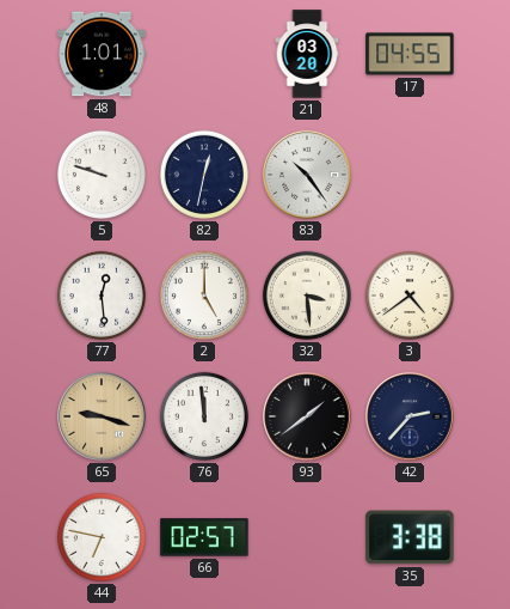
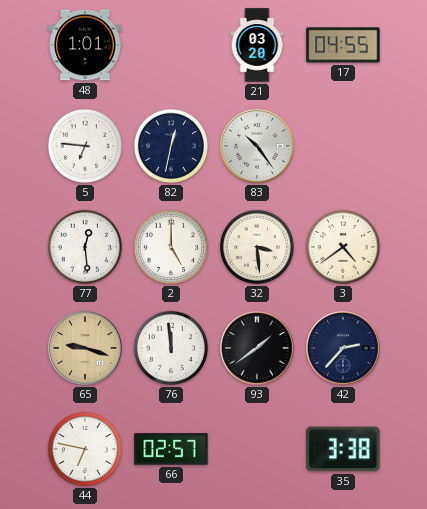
5: 9:48 -> 6:46
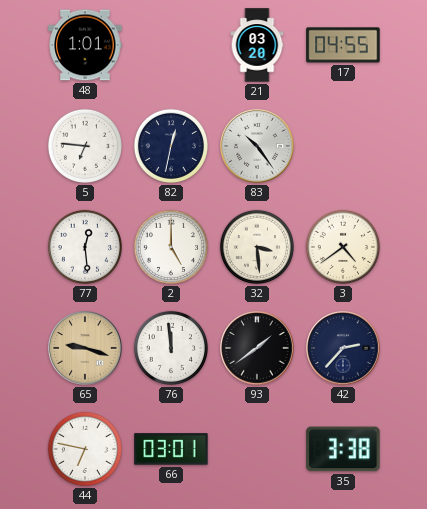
66: 02:57 -> 03:01
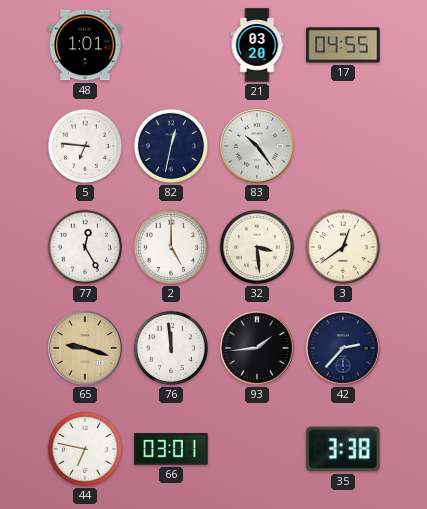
77: 12:29 -> 12:25
3: 4:39 -> 12:39
93: 1:39 -> 1:44
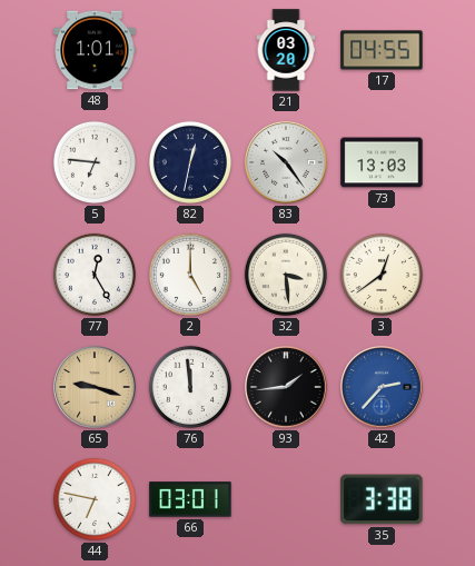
73: none -> 13:03
42 dial: navy -> blue
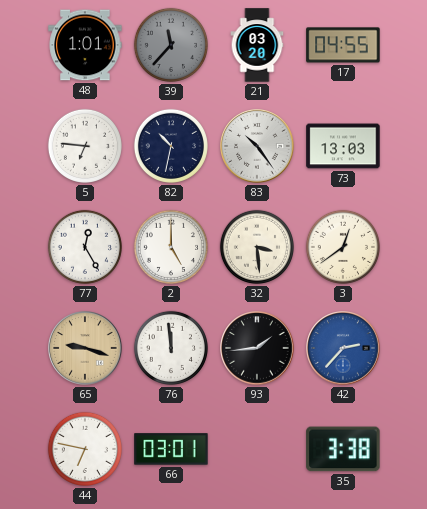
39: none -> 11:37
82: 12:32 -> 10:32
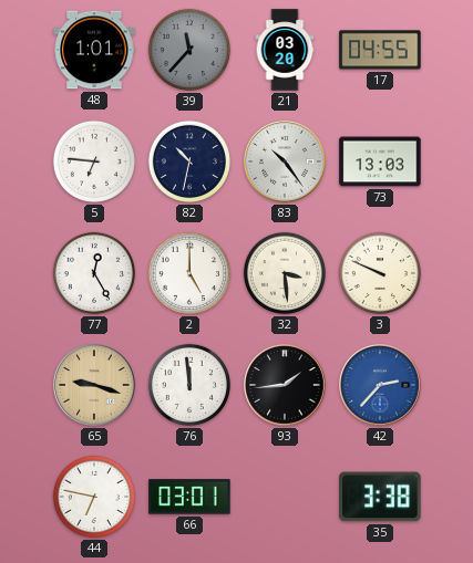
3: 12:39 -> 9:49
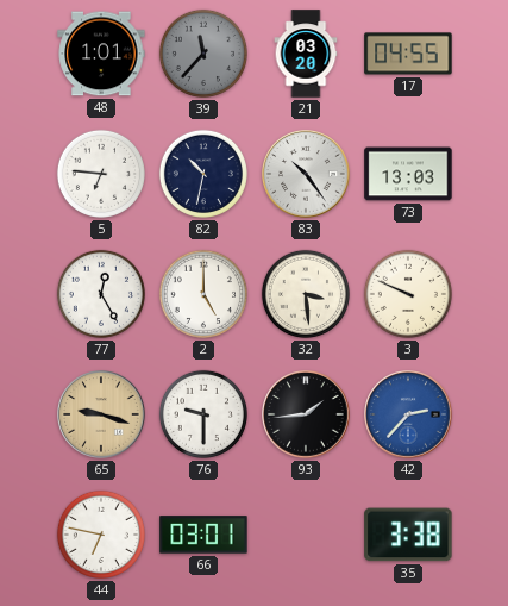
76: 11:59 -> 9:30
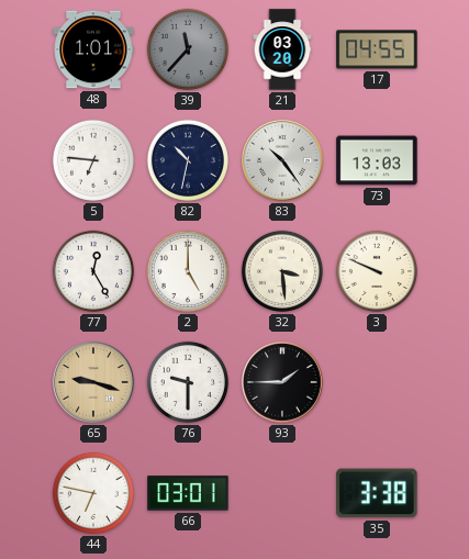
93: 1:44 -> 1:45
42: 2:37 -> none
